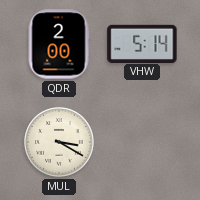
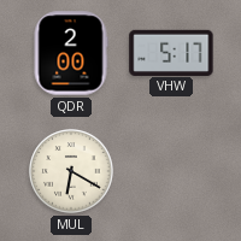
VHW: 5:14 -> 5:17
MUL: 3:20 -> 6:20
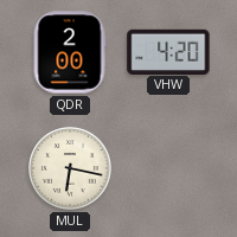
VHW: 5:17 -> 4:20
MUL: 6:20 -> 6:17
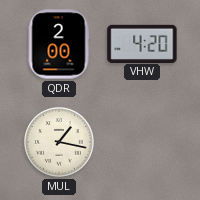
MUL: 6:17 -> 1:17
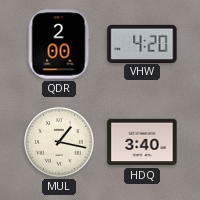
HDQ: none -> 3:40
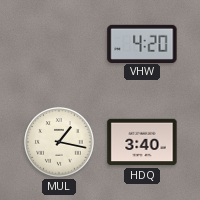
QDR: 2:00 -> none
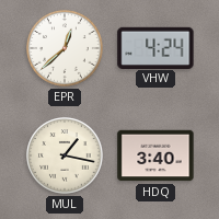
EPR: none -> 12:38
VHW: 4:20 -> 4:24
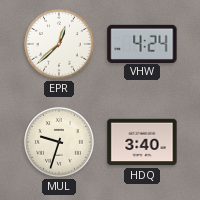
MUL: 1:17 -> 9:33
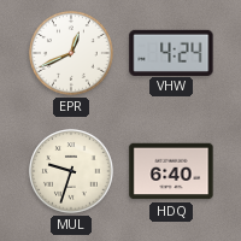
EPR: 12:38 -> 12:41
HDQ: 3:40 -> 6:40
